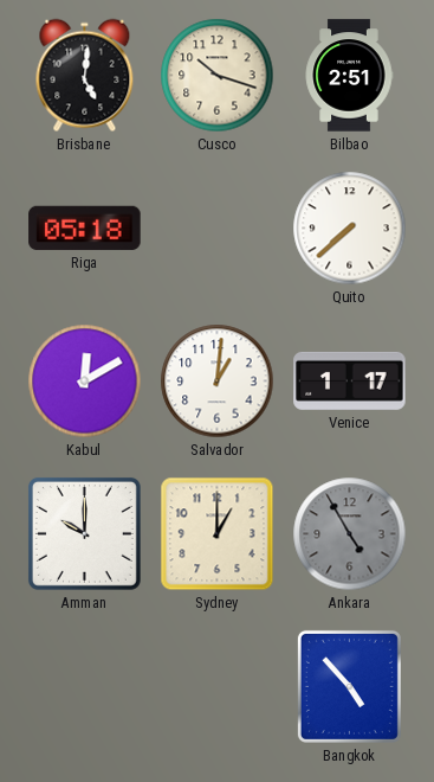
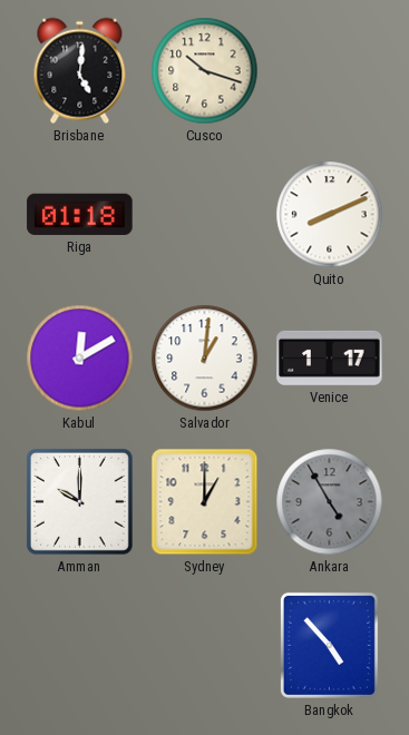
Bilbao: 2:51 -> none
Riga: 05:18 -> 01:18
Quito: 7:38 -> 8:11
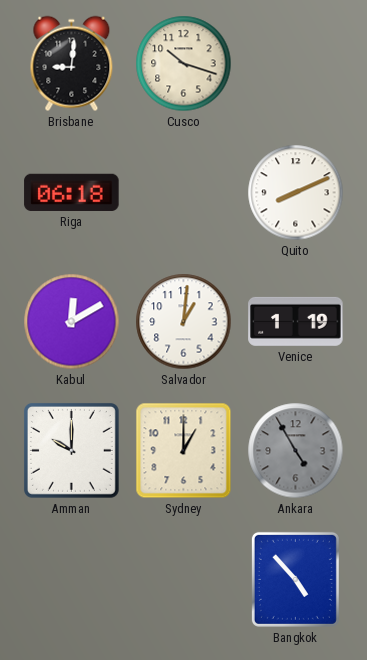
Brisbane: 5:01 -> 9:01
Riga: 01:18 -> 06:18
Venice: 1:17 -> 1:19
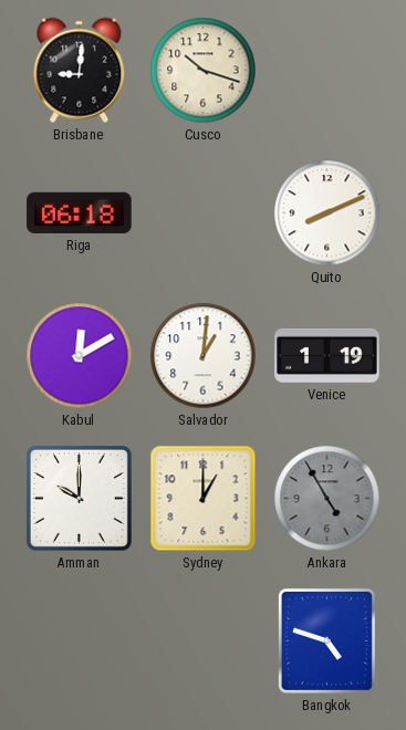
Bangkok: 4:53 -> 4:48
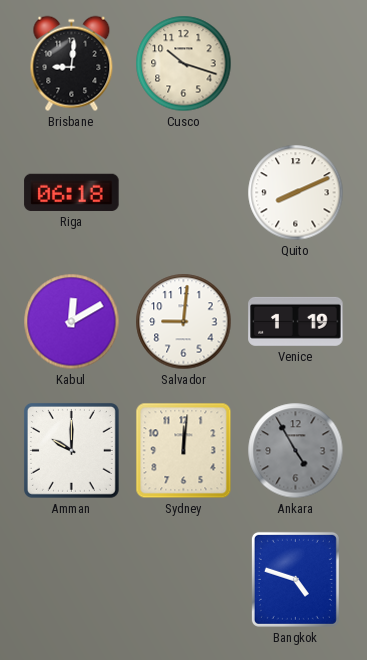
Salvador: 1:01 -> 9:01
Sydney: 1:00 -> 12:01
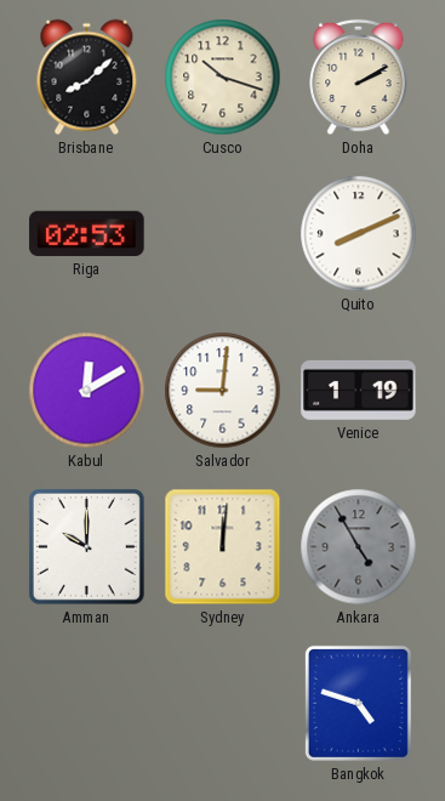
Brisbane: 9:01 -> 8:08
Doha: none -> 2:10
Riga: 06:18 -> 02:53
